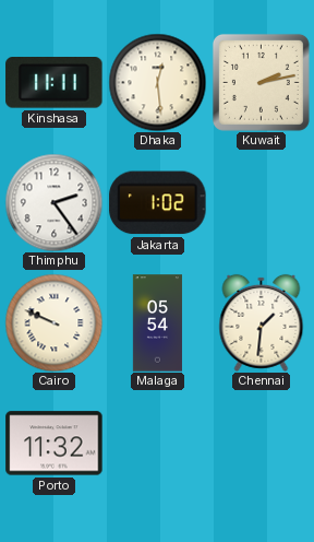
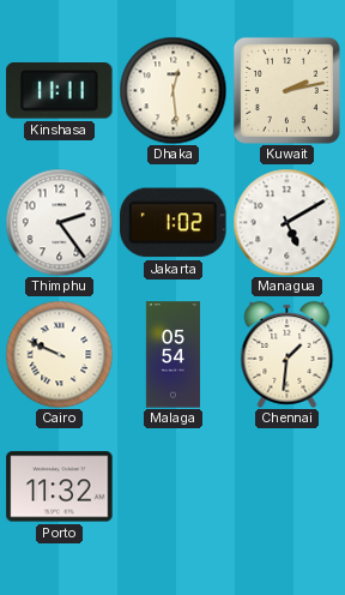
Managua: none -> 5:10
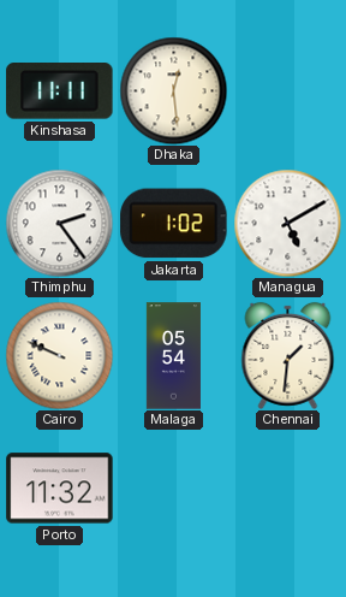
Kuwait: 2:13 -> none
